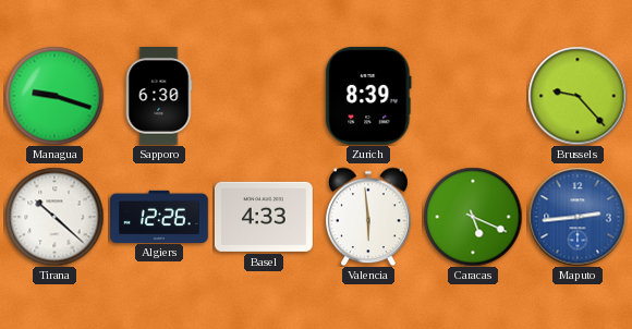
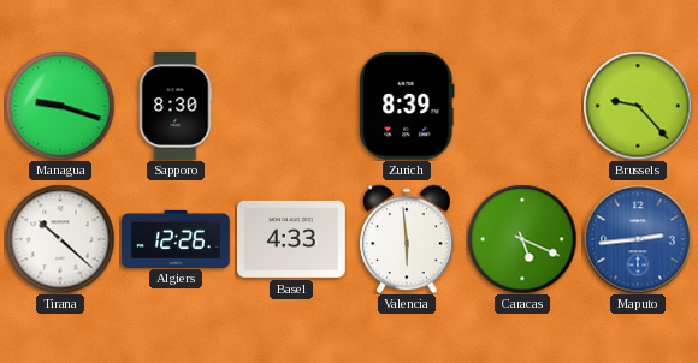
Sapporo: 6:30 -> 8:30
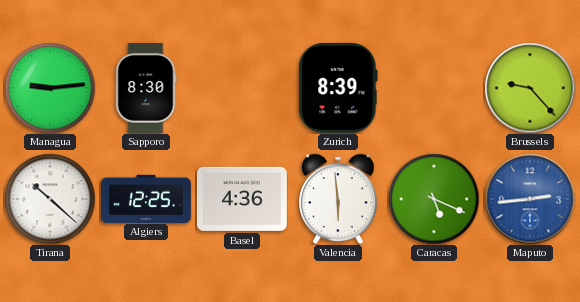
Managua: 9:18 -> 9:14
Algiers: 12:26 -> 12:25
Basel: 4:33 -> 4:36
